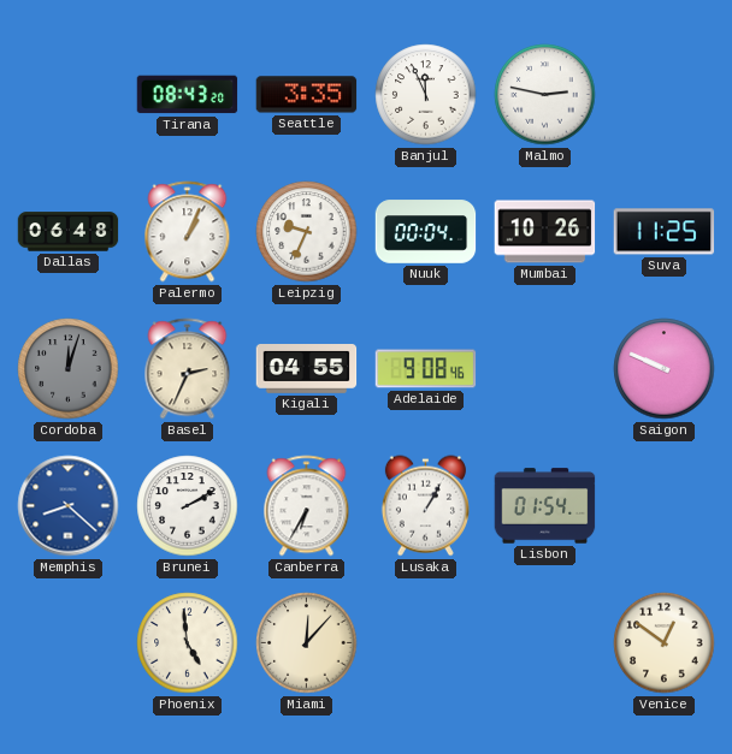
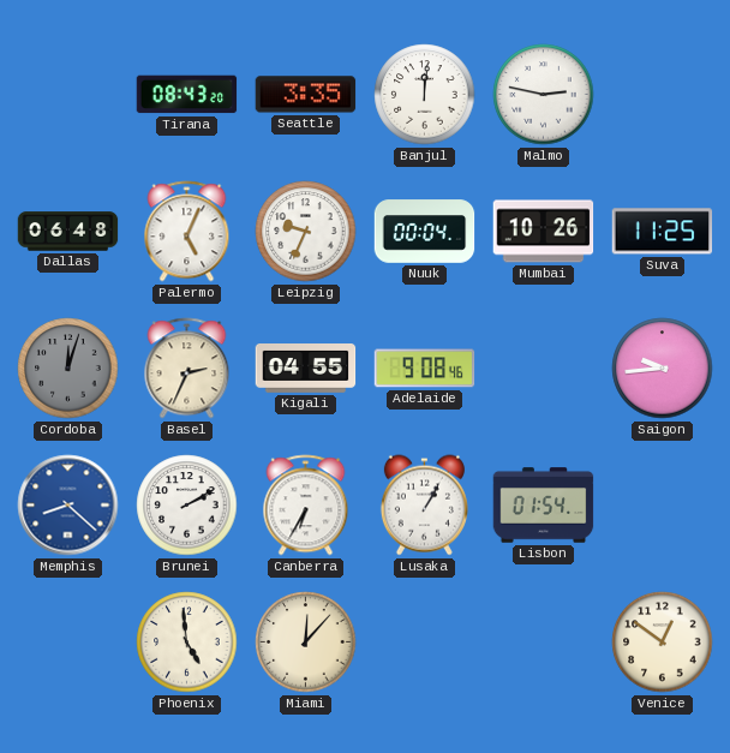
Banjul: 11:56 -> 12:01
Palermo: 1:04 -> 5:04
Saigon: 9:49 -> 9:44
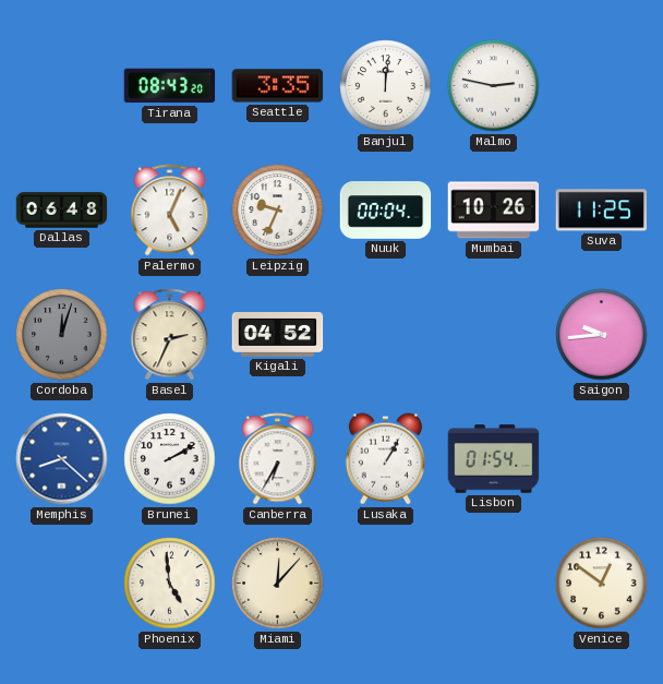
Kigali: 04:55 -> 04:52
Adelaide: 9:08 -> none
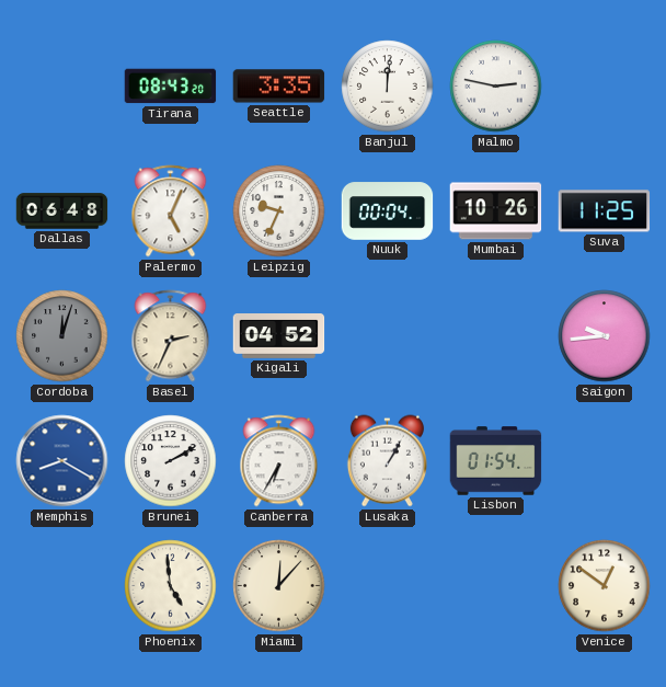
Memphis: 8:22 -> 8:20
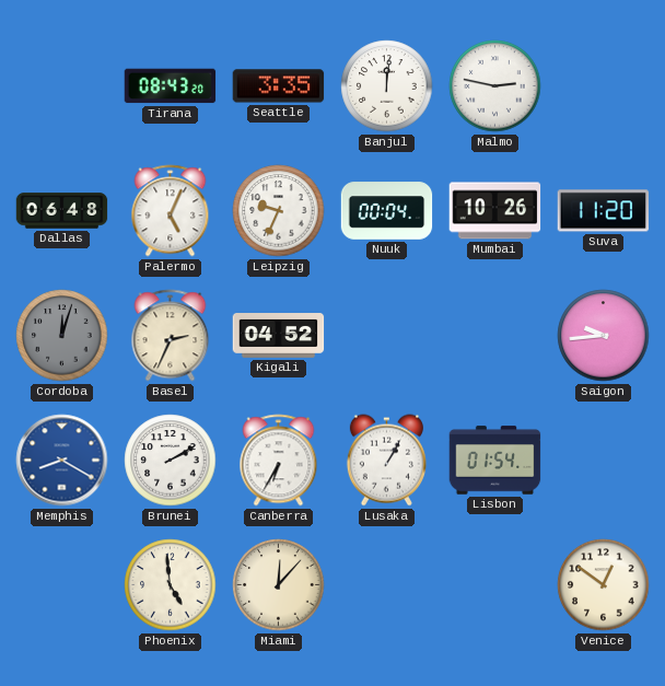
Suva: 11:25 -> 11:20
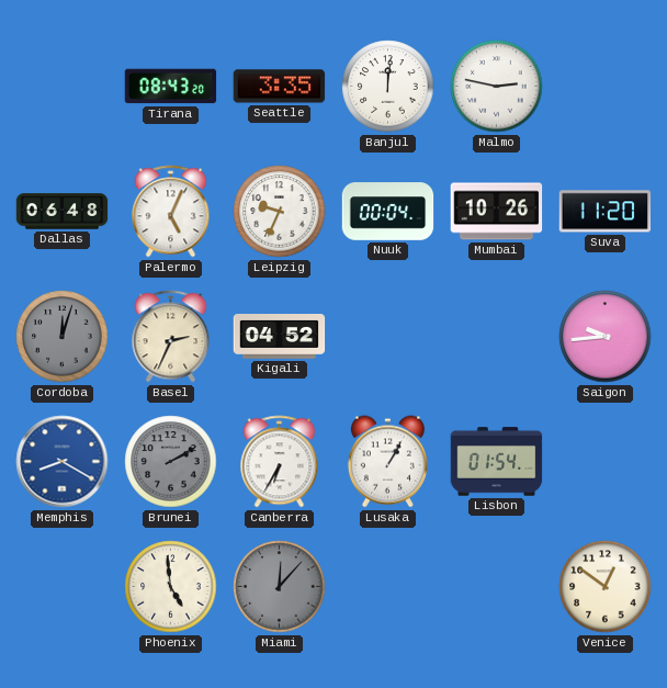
Brunei dial: white -> grey
Miami dial: cream -> grey
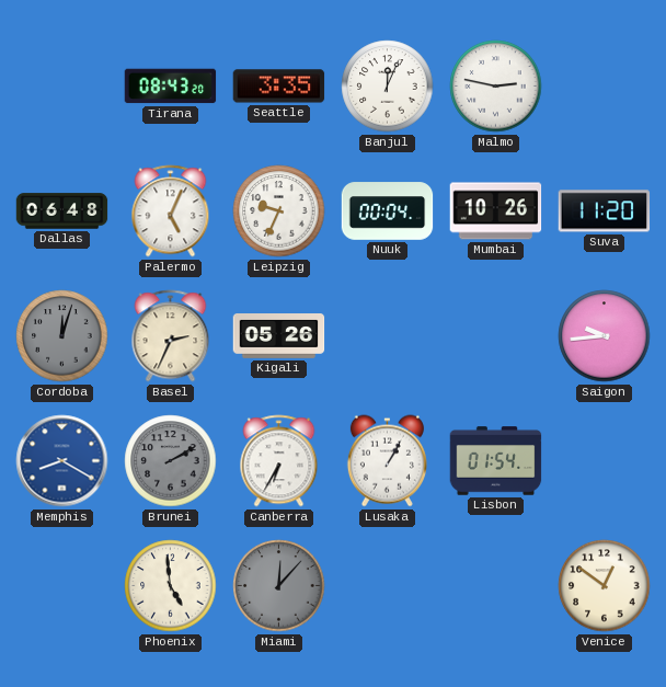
Banjul: 12:01 -> 12:04
Kigali: 04:52 -> 05:26
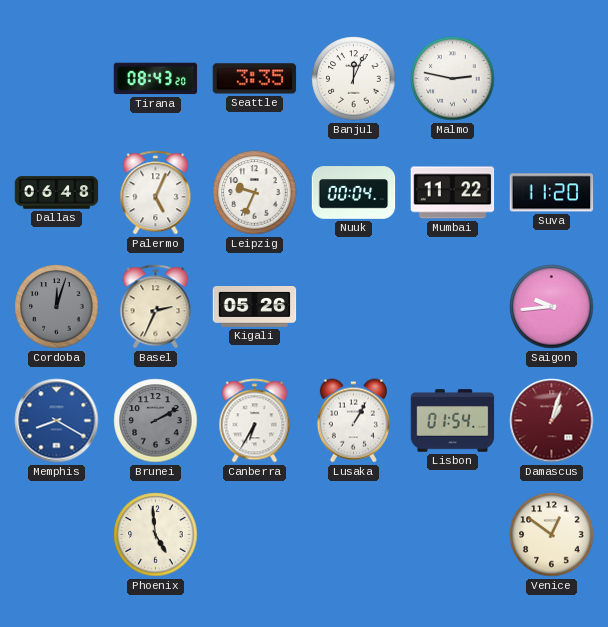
Mumbai: 10:26 -> 11:22
Damascus: none -> 1:03
Miami: 12:07 -> none
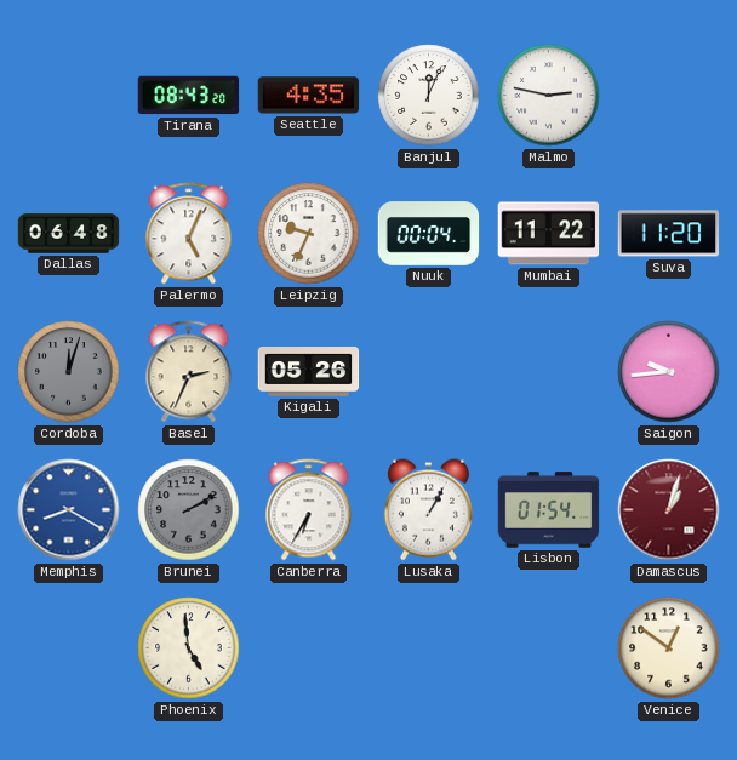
Seattle: 3:35 -> 4:35
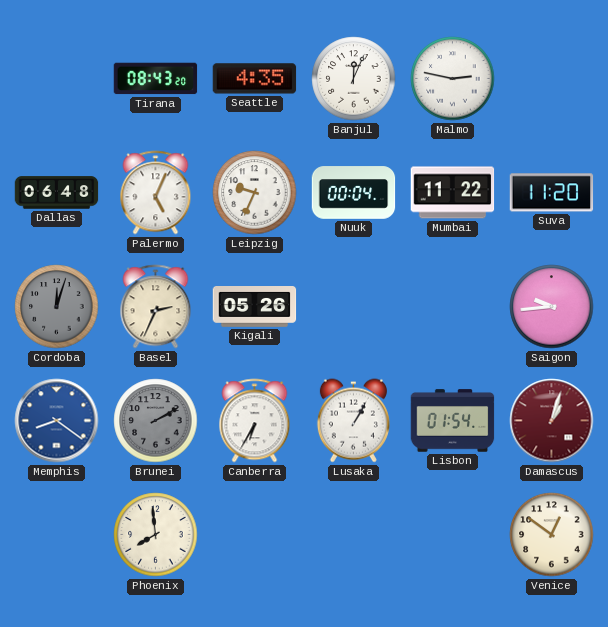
Memphis: 8:20 -> 8:21
Phoenix: 4:59 -> 7:59
